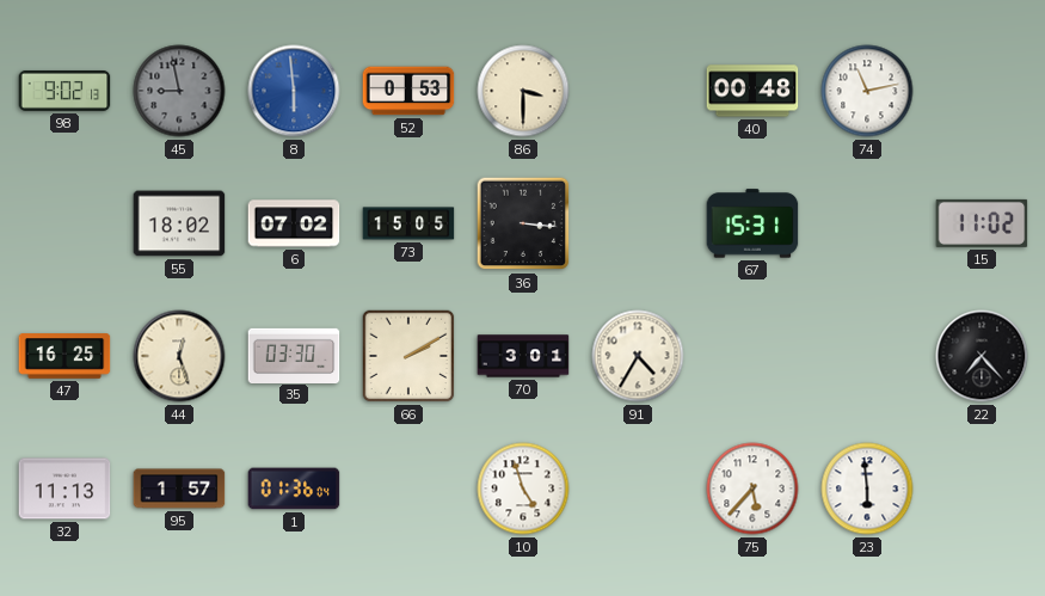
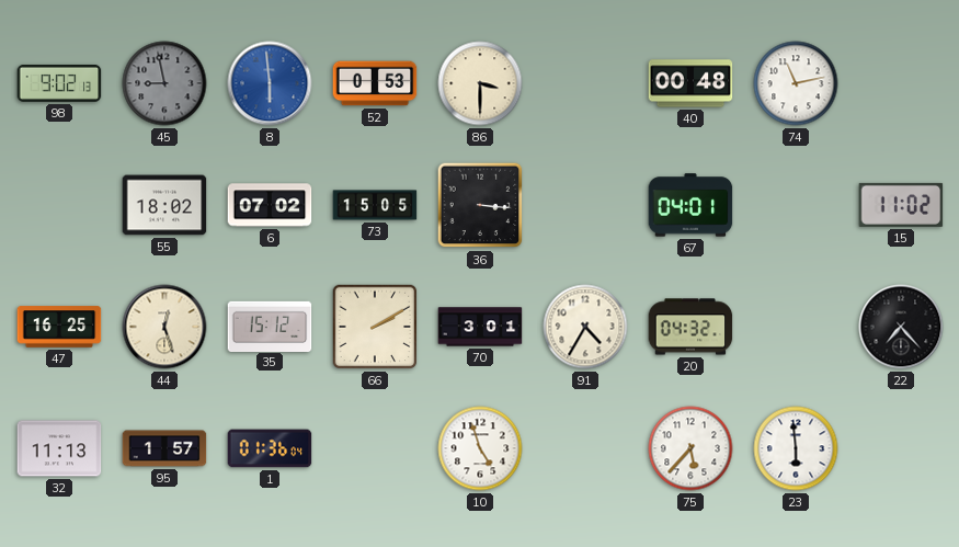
67: 15:31 -> 04:01
35: 03:30 -> 15:12
20: none -> 04:32
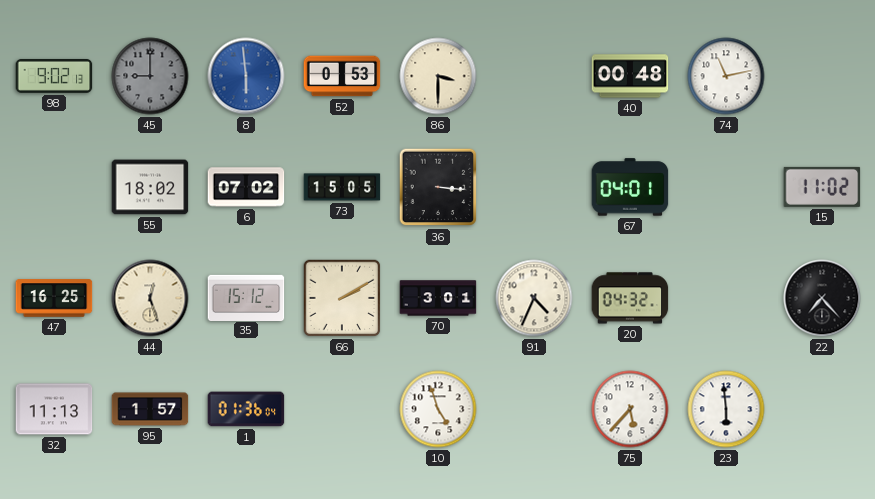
45: 8:58 -> 9:00
91: 4:35 -> 4:34
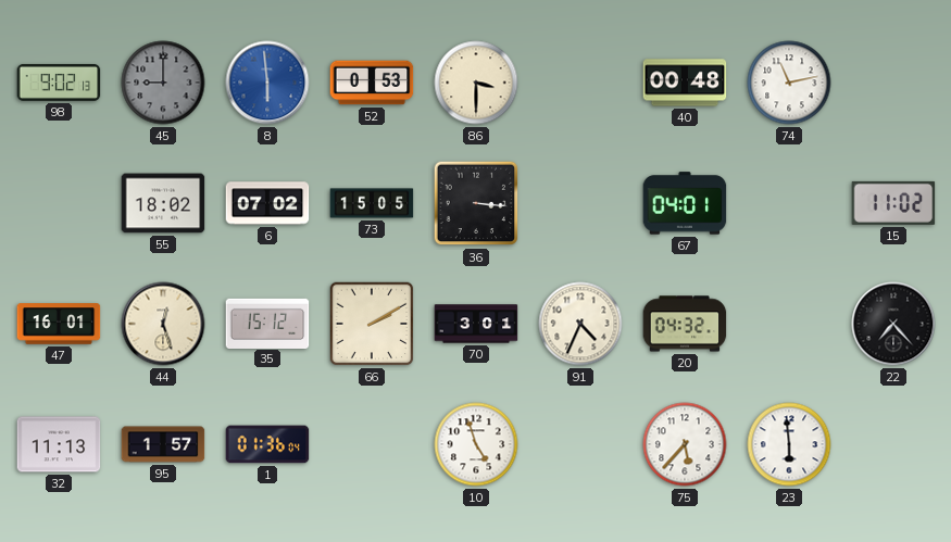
47: 16:25 -> 16:01
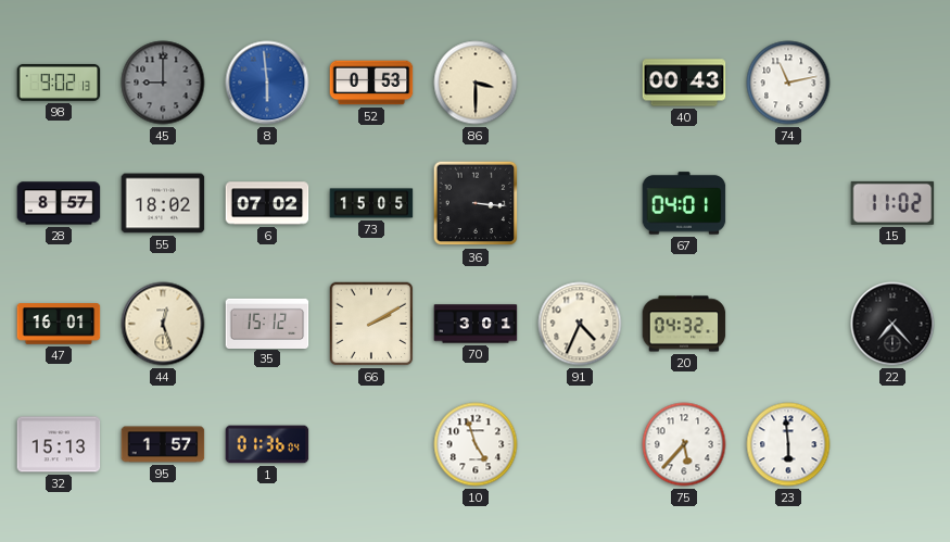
40: 00:48 -> 00:43
28: none -> 8:57
32: 11:13 -> 15:13
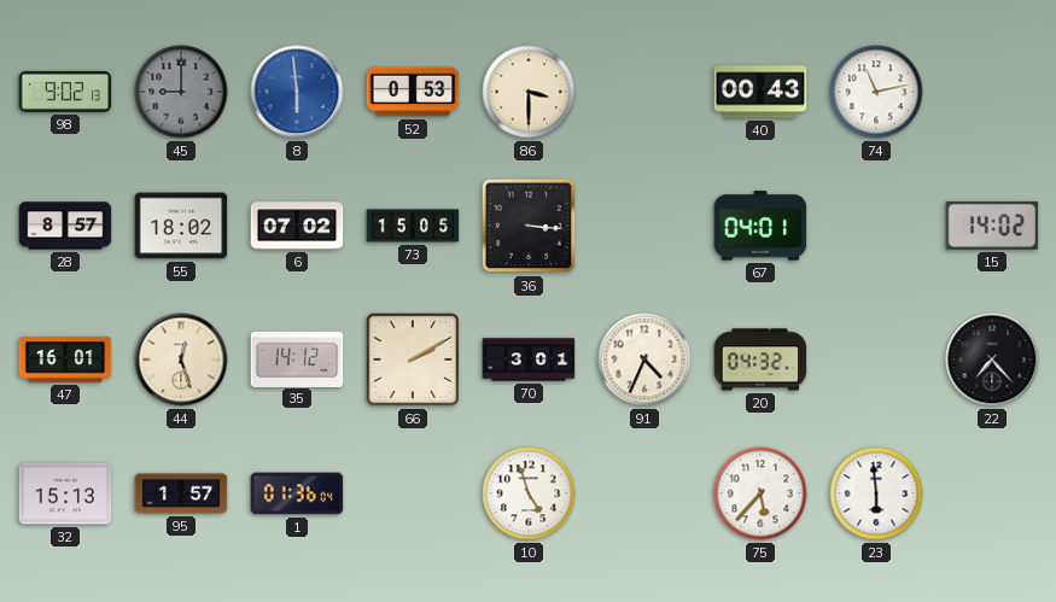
15: 11:02 -> 14:02
35: 15:12 -> 14:12
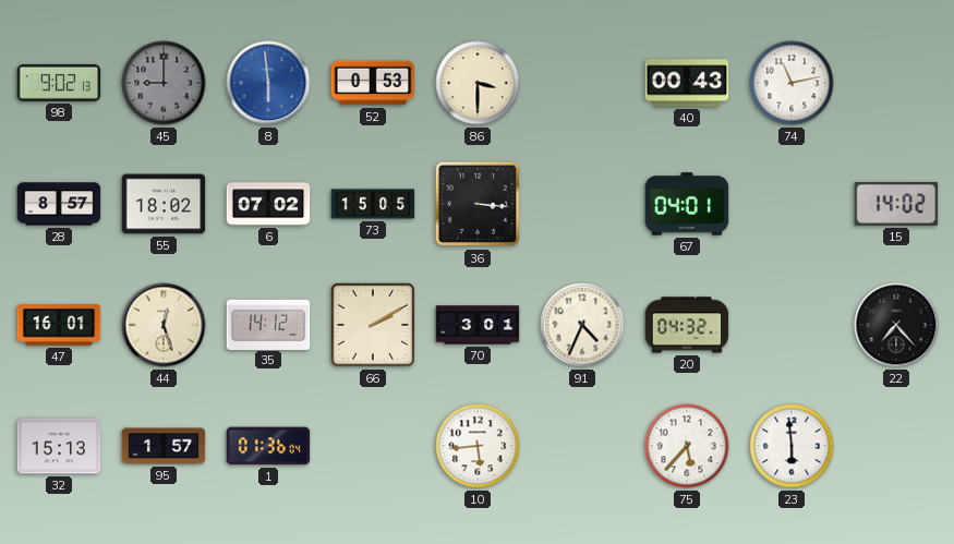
10: 4:57 -> 5:44
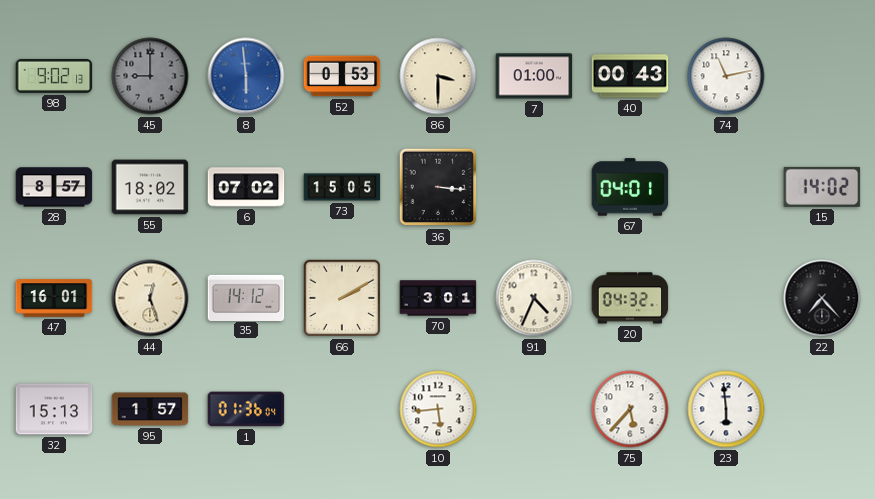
7: none -> 01:00
